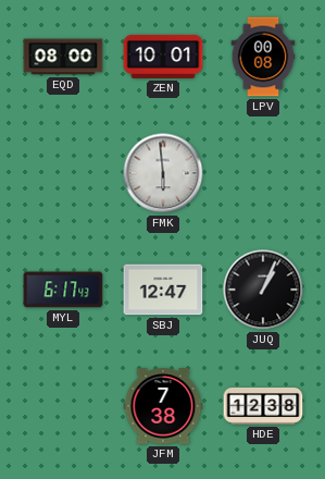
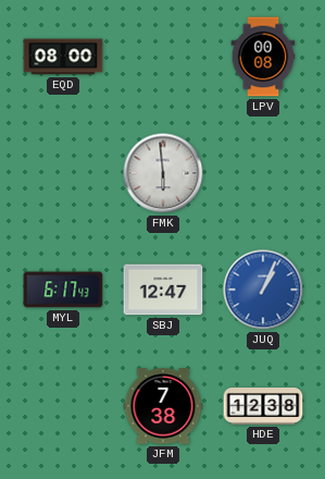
ZEN: 10:01 -> none
JUQ dial: black -> blue
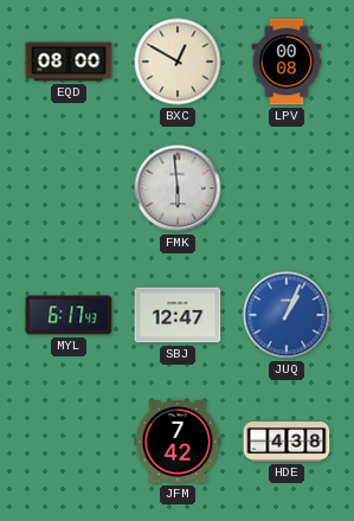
BXC: none -> 12:50
JFM: 7:38 -> 7:42
HDE: 12:38 -> 4:38
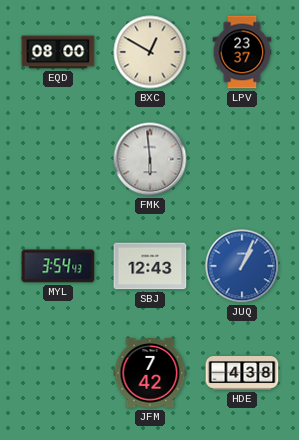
LPV: 00:08 -> 23:37
MYL: 6:17 -> 3:54
SBJ: 12:47 -> 12:43
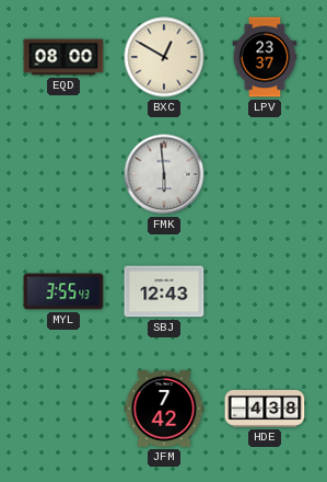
MYL: 3:54 -> 3:55
JUQ: 1:04 -> none
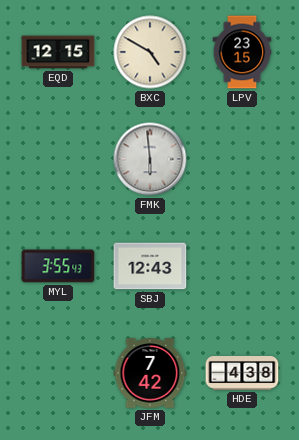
EQD: 08:00 -> 12:15
BXC: 12:50 -> 4:50
LPV: 23:37 -> 23:15
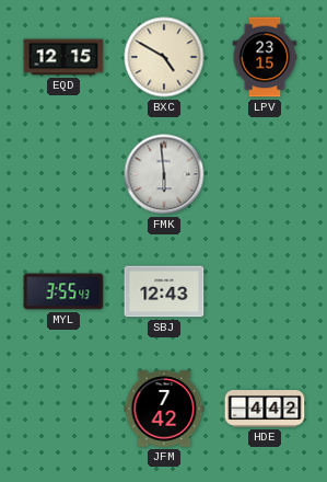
HDE: 4:38 -> 4:42
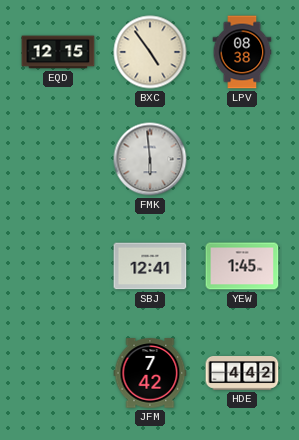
BXC: 4:50 -> 4:54
LPV: 23:15 -> 08:38
MYL: 3:55 -> none
SBJ: 12:43 -> 12:41
YEW: none -> 1:45
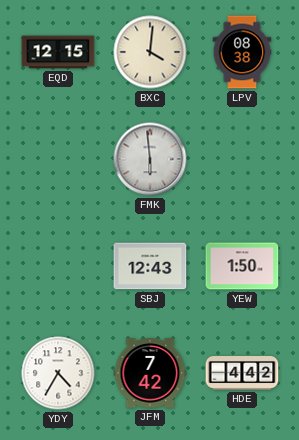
BXC: 4:54 -> 4:01
SBJ: 12:41 -> 12:43
YEW: 1:45 -> 1:50
YDY: none -> 4:35
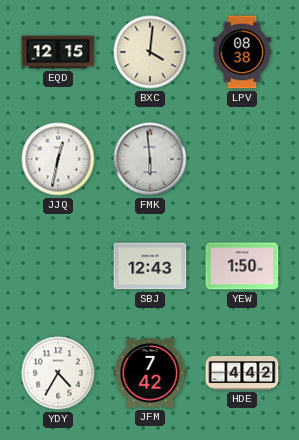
JJQ: none -> 12:32
